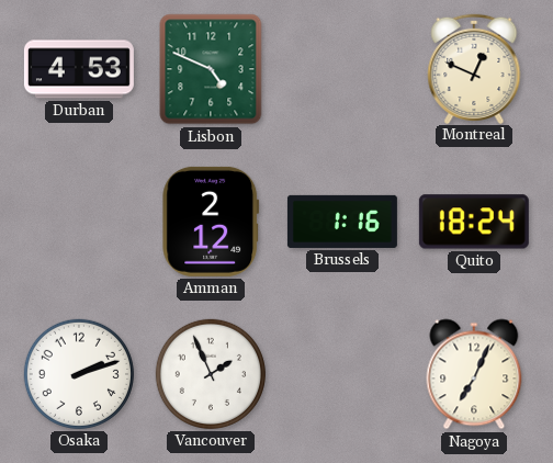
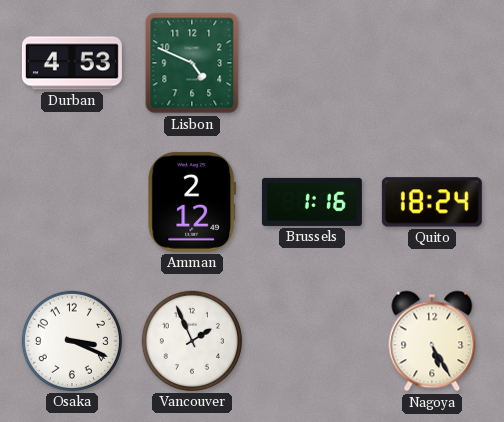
Montreal: 12:49 -> none
Osaka: 2:12 -> 3:19
Nagoya: 7:04 -> 5:25
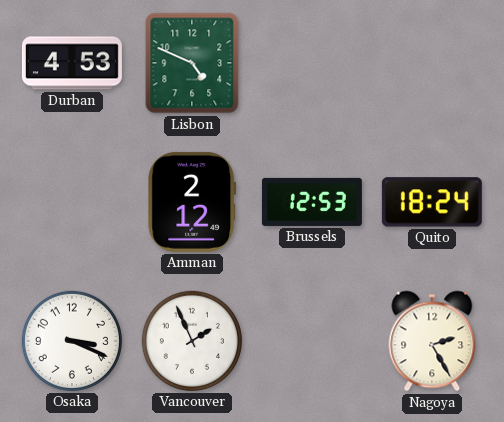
Brussels: 1:16 -> 12:53
Nagoya: 5:25 -> 2:25
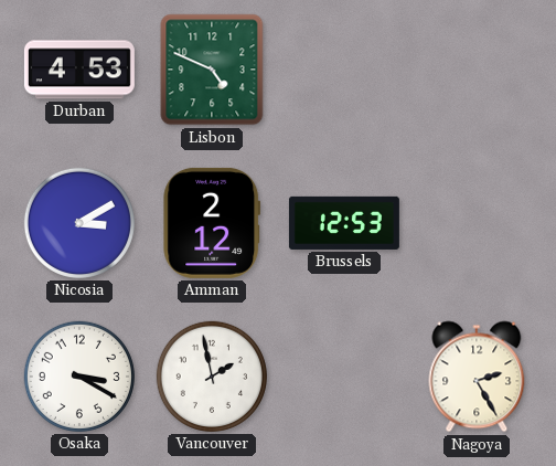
Nicosia: none -> 3:10
Quito: 18:24 -> none
Osaka: 3:19 -> 3:20
Vancouver: 1:56 -> 1:58
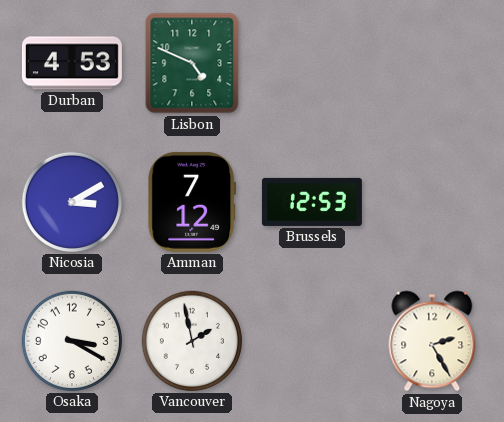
Amman: 2:12 -> 7:12
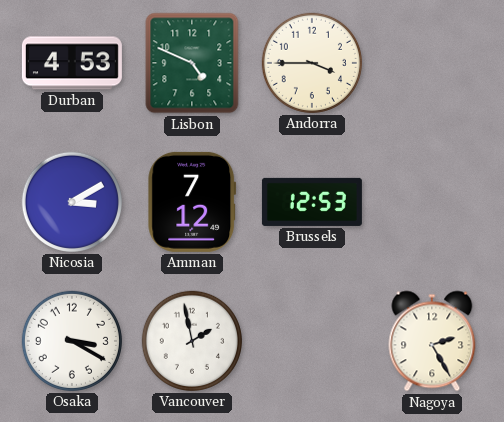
Andorra: none -> 3:45
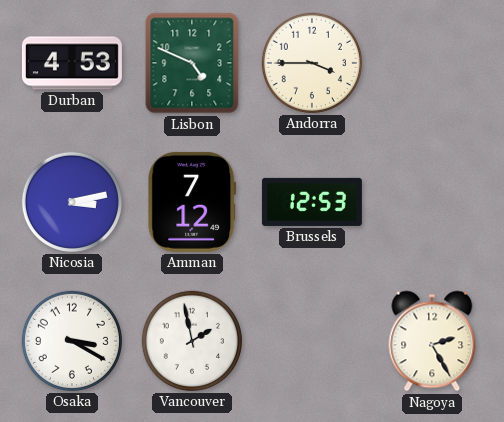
Nicosia: 3:10 -> 3:13
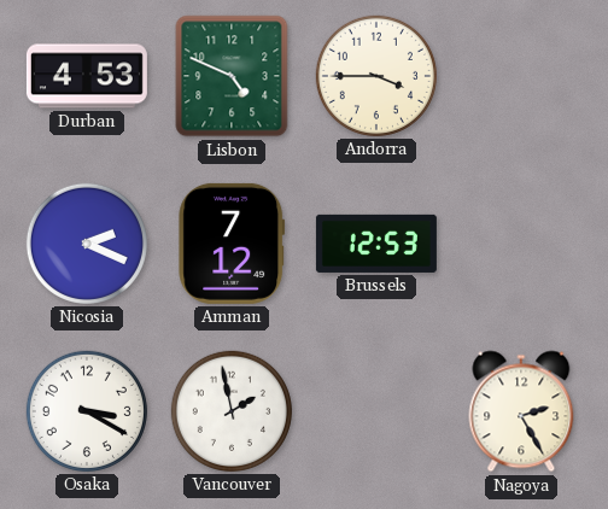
Nicosia: 3:13 -> 2:19
